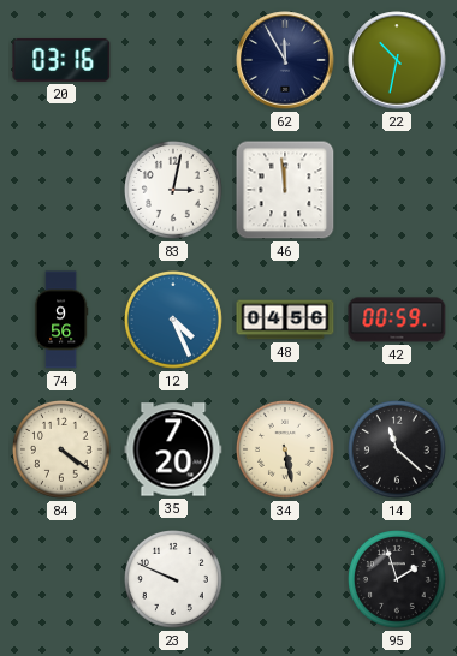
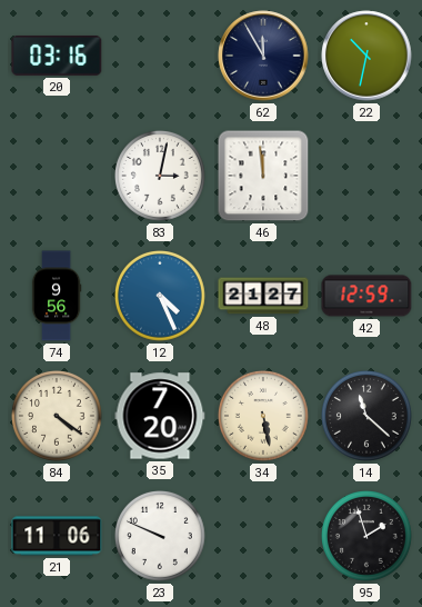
48: 04:56 -> 21:27
42: 00:59 -> 12:59
21: none -> 11:06
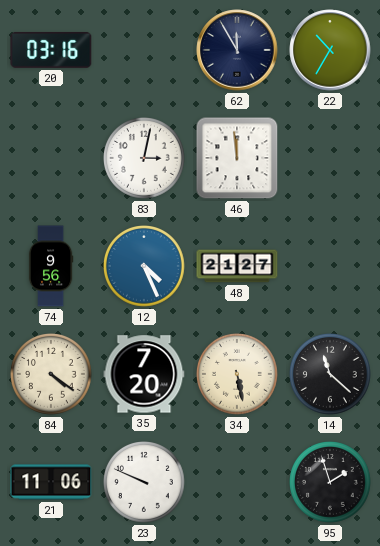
22: 10:32 -> 10:35
42: 12:59 -> none
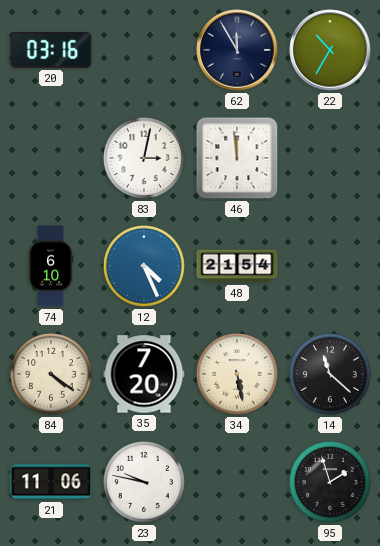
74: 9:56 -> 6:10
48: 21:27 -> 21:54
23: 9:49 -> 9:47
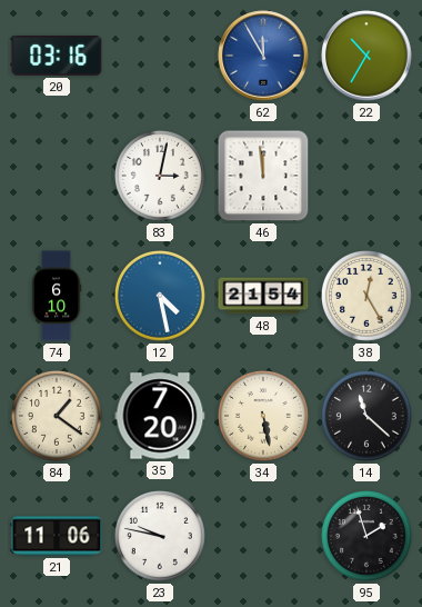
62 dial: navy -> blue
12: 4:26 -> 4:28
38: none -> 12:25
84: 4:21 -> 1:21
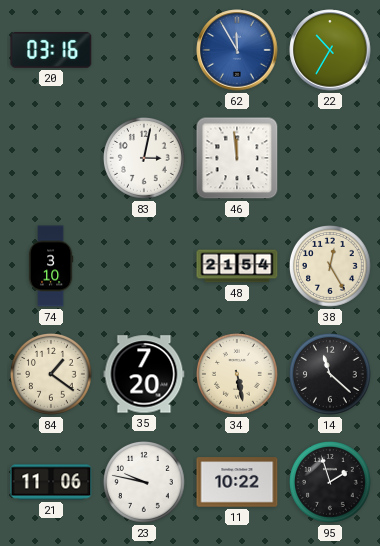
74: 6:10 -> 3:10
12: 4:28 -> none
11: none -> 10:22
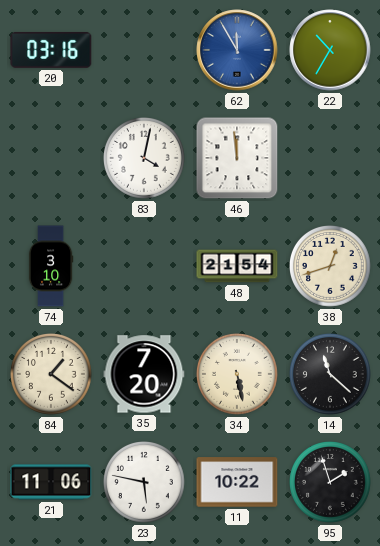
83: 3:02 -> 4:02
38: 12:25 -> 12:42
23: 9:47 -> 5:47
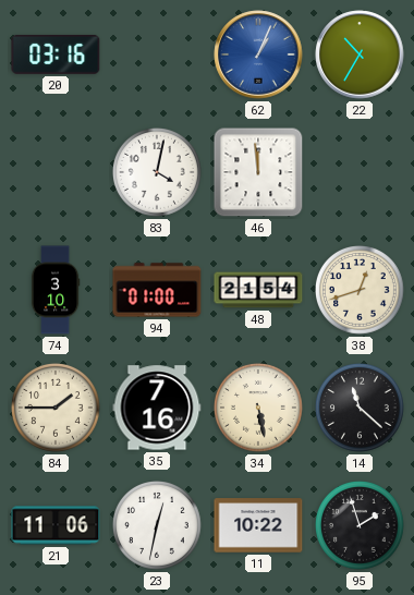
62: 11:55 -> 1:04
94: none -> 01:00
84: 1:21 -> 1:45
35: 7:20 -> 7:16
23: 5:47 -> 12:32
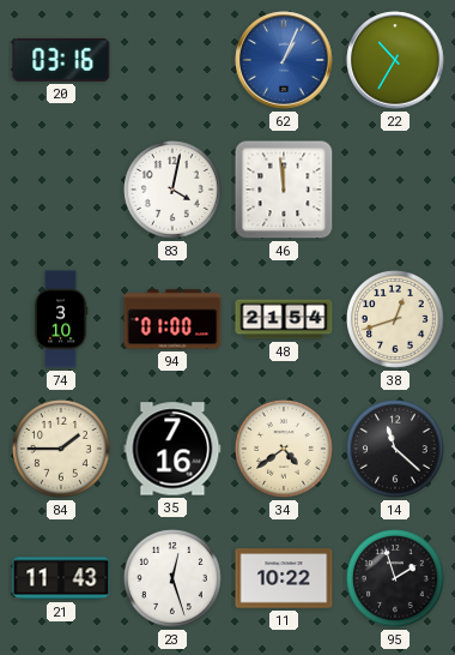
34: 5:28 -> 4:39
21: 11:06 -> 11:43
23: 12:32 -> 12:27
